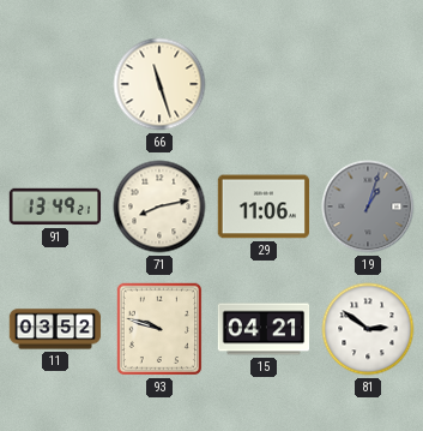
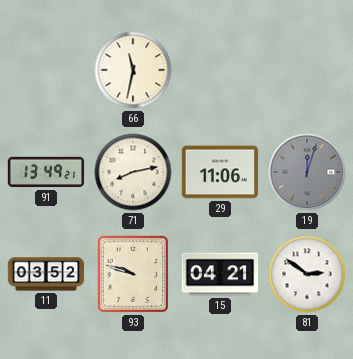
66: 11:27 -> 11:32
19: 1:03 -> 12:03
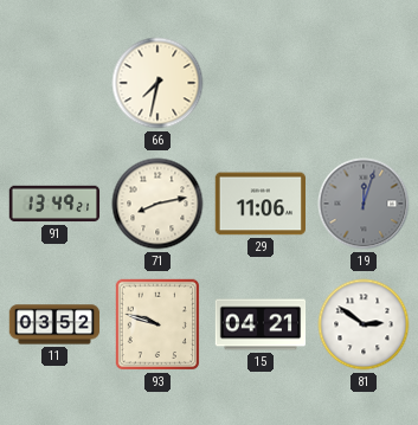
66: 11:32 -> 7:32
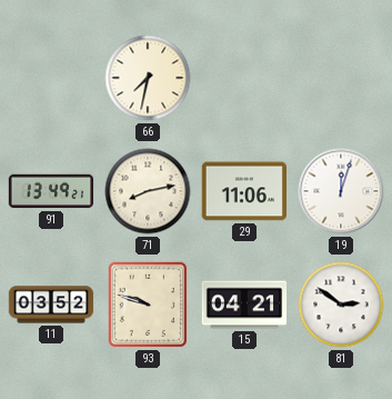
19 dial: grey -> white
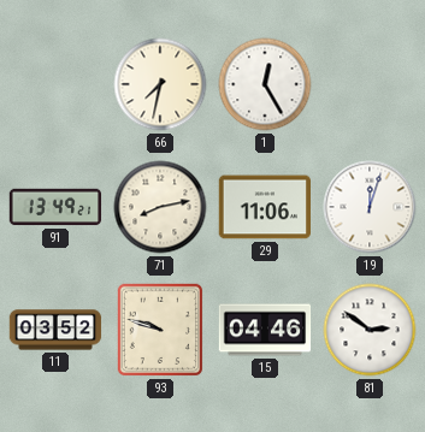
1: none -> 12:25
15: 04:21 -> 04:46
